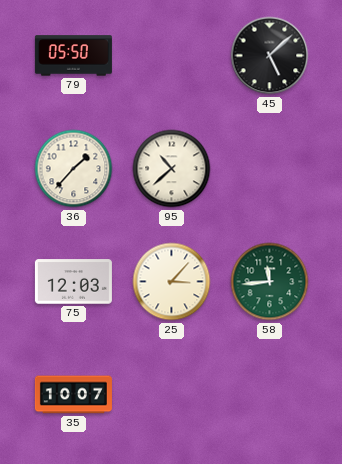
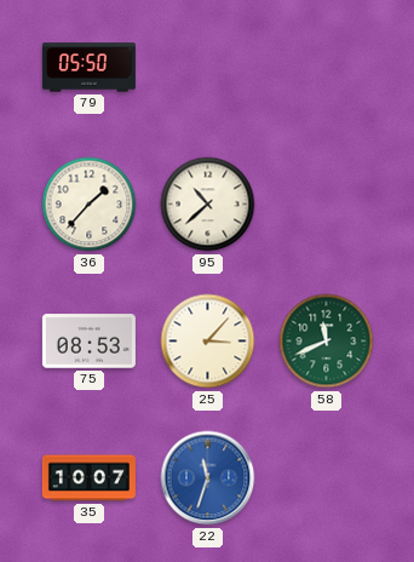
45: 5:08 -> none
75: 12:03 -> 08:53
58: 11:44 -> 11:41
22: none -> 11:33
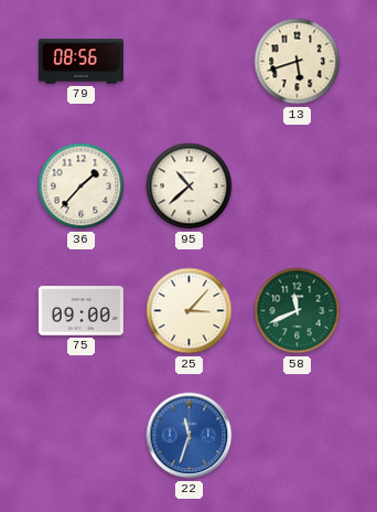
79: 05:50 -> 08:56
13: none -> 5:42
75: 08:53 -> 09:00
35: 10:07 -> none
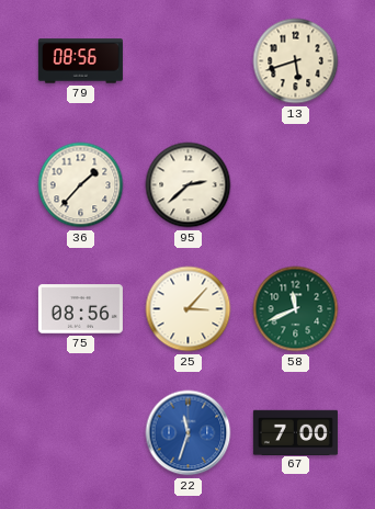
95: 10:38 -> 2:38
75: 09:00 -> 08:56
67: none -> 7:00
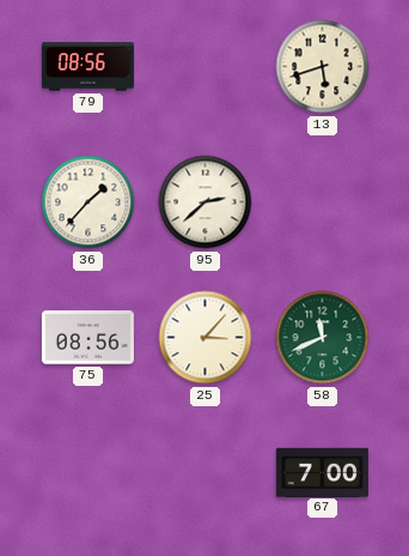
22: 11:33 -> none
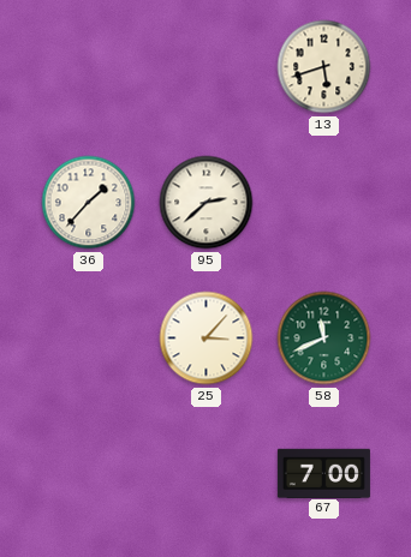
79: 08:56 -> none
75: 08:56 -> none
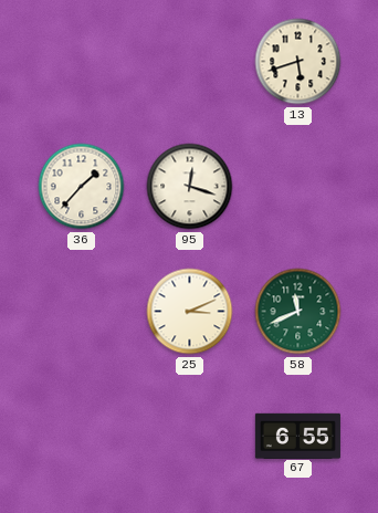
95: 2:38 -> 12:18
25: 3:07 -> 3:11
67: 7:00 -> 6:55
